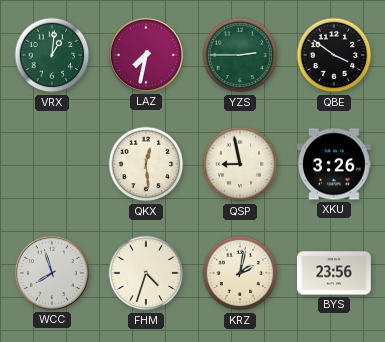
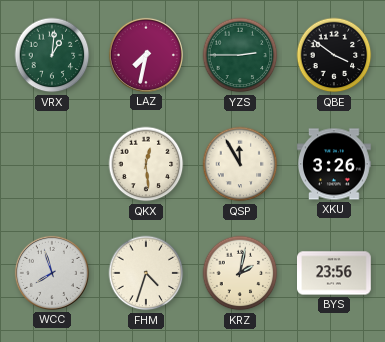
QSP: 8:58 -> 11:55
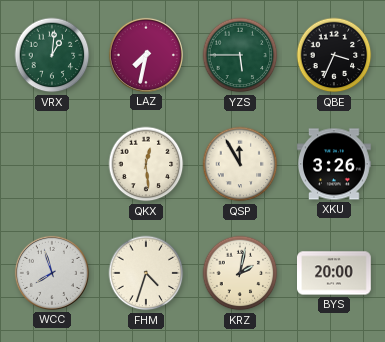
YZS: 2:45 -> 5:45
QBE: 3:51 -> 3:34
BYS: 23:56 -> 20:00
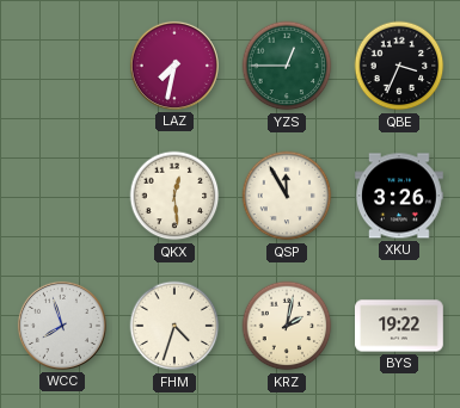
VRX: 1:01 -> none
YZS: 5:45 -> 12:45
BYS: 20:00 -> 19:22
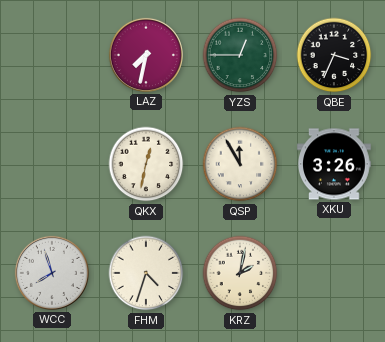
QKX: 12:29 -> 12:32
BYS: 19:22 -> none
